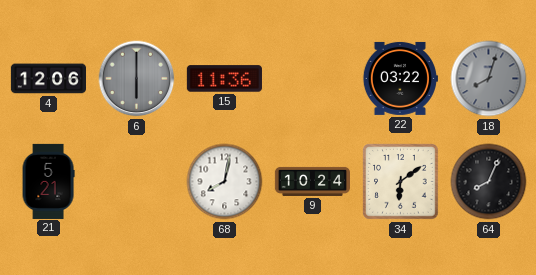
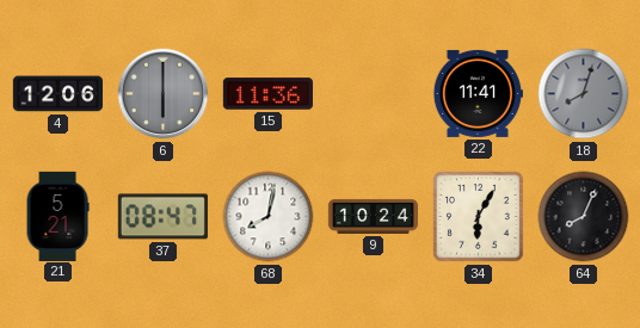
22: 03:22 -> 11:41
37: none -> 08:47
34: 6:09 -> 6:05
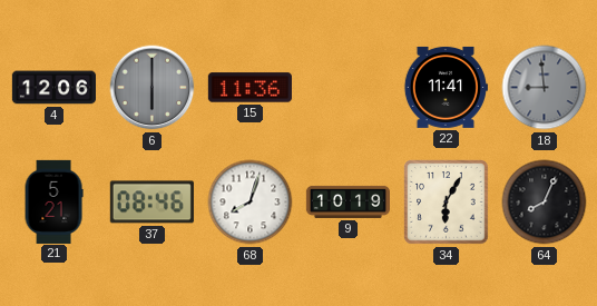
18: 8:03 -> 8:59
37: 08:47 -> 08:46
68: 8:02 -> 8:03
9: 10:24 -> 10:19
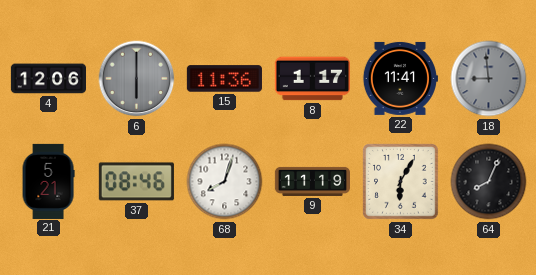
8: none -> 1:17
9: 10:19 -> 11:19
